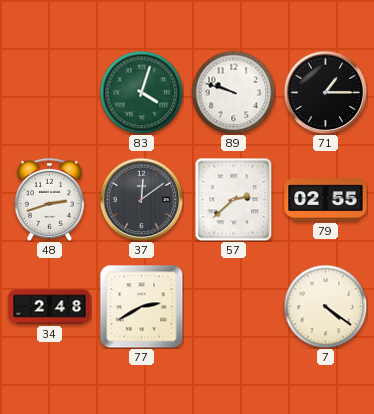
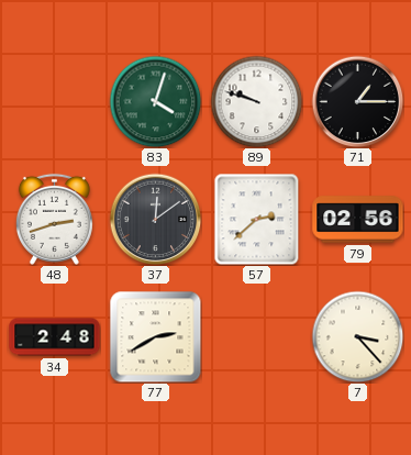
79: 02:55 -> 02:56
7: 4:21 -> 3:23
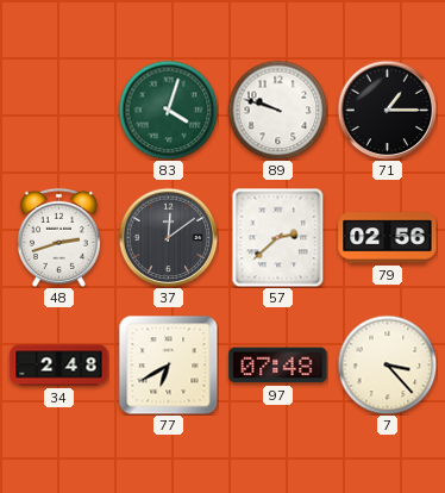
77: 2:40 -> 6:40
97: none -> 07:48
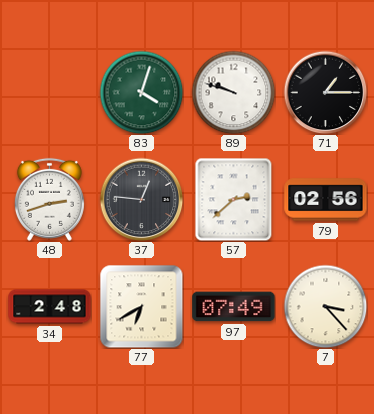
37: 12:09 -> 12:46
97: 07:48 -> 07:49
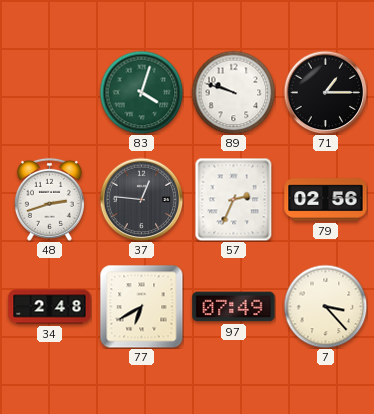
57: 2:38 -> 2:34
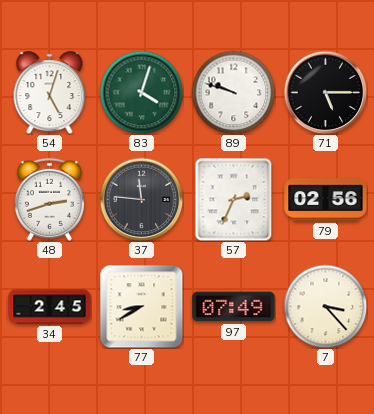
54: none -> 5:03
71: 1:15 -> 5:15
37: 12:46 -> 11:46
34: 2:48 -> 2:45
77: 6:40 -> 8:40
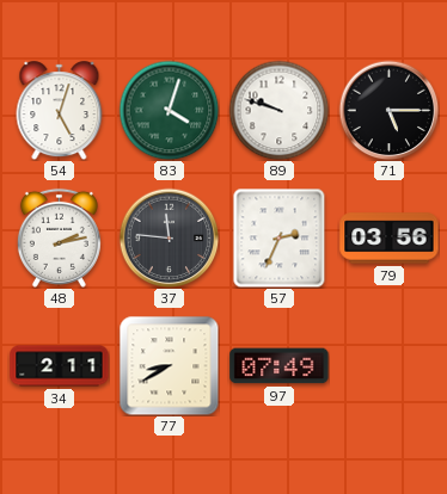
48: 2:42 -> 2:13
79: 02:56 -> 03:56
34: 2:45 -> 2:11
7: 3:23 -> none
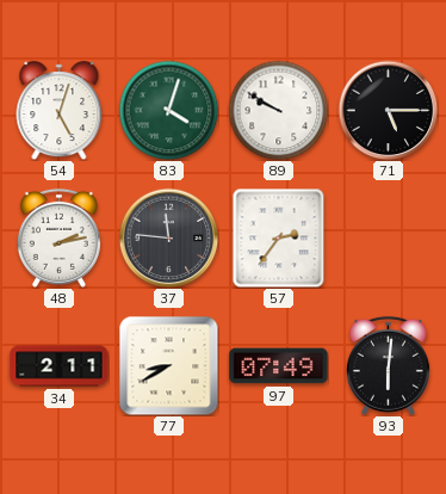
89: 9:48 -> 9:50
57: 2:34 -> 2:36
79: 03:56 -> none
93: none -> 6:01
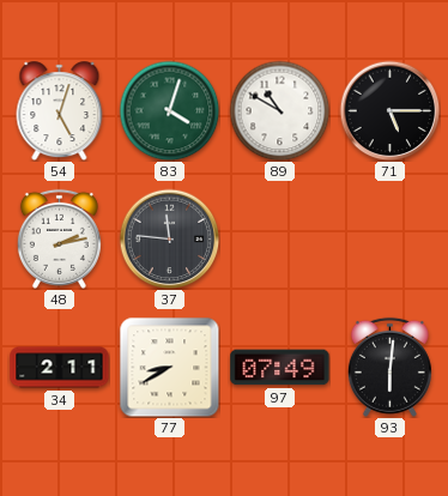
89: 9:50 -> 10:50
57: 2:36 -> none
